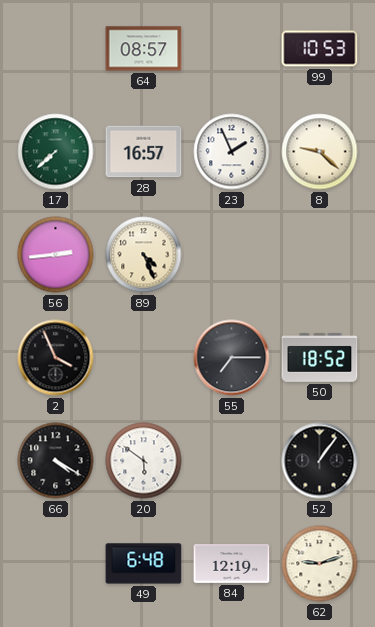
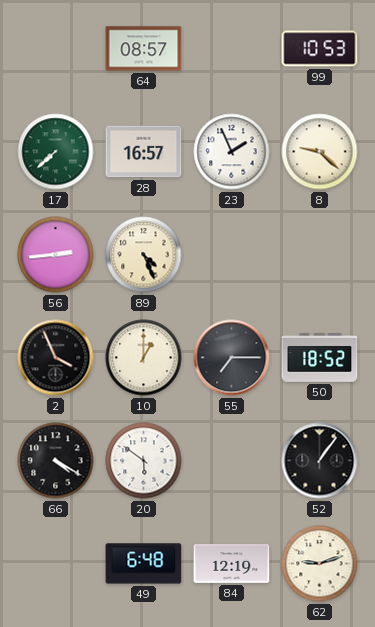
10: none -> 1:00
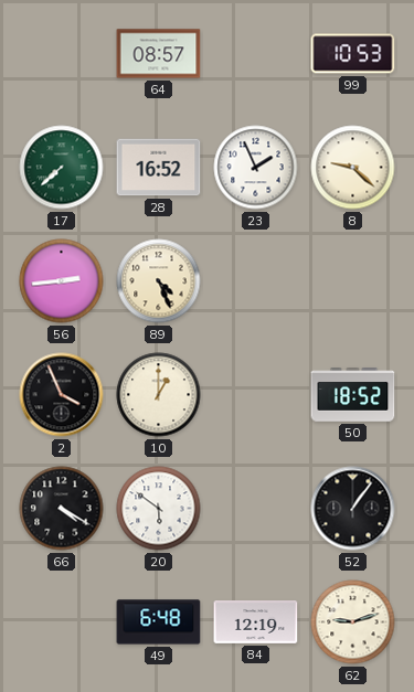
28: 16:57 -> 16:52
55: 7:15 -> none
